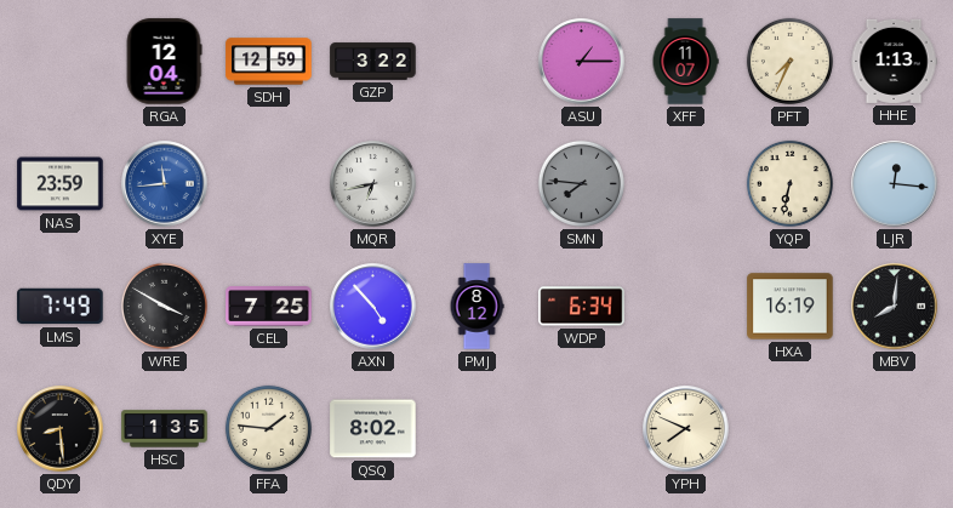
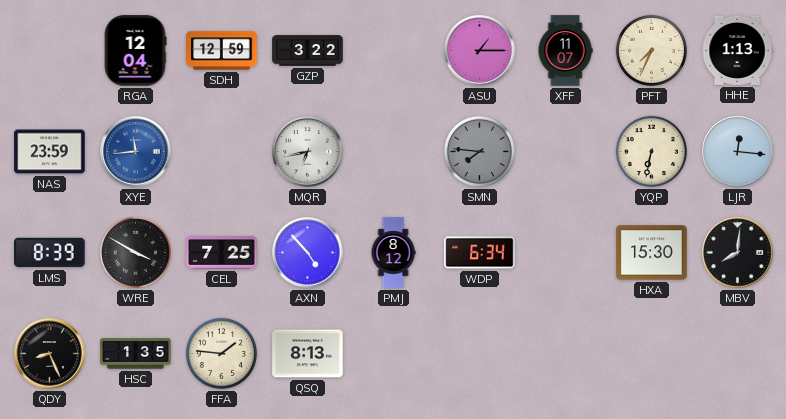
LMS: 7:49 -> 8:39
HXA: 16:19 -> 15:30
QDY: 8:29 -> 8:26
QSQ: 8:02 -> 8:13
YPH: 7:49 -> none
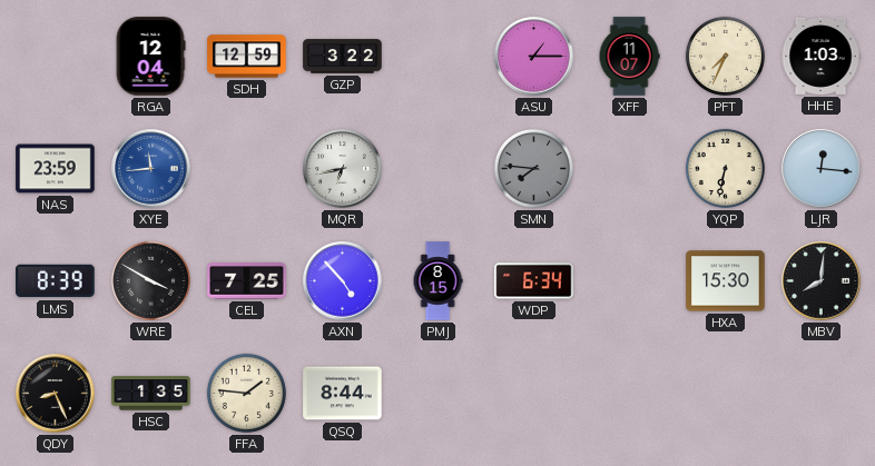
HHE: 1:13 -> 1:03
PMJ: 8:12 -> 8:15
QSQ: 8:13 -> 8:44
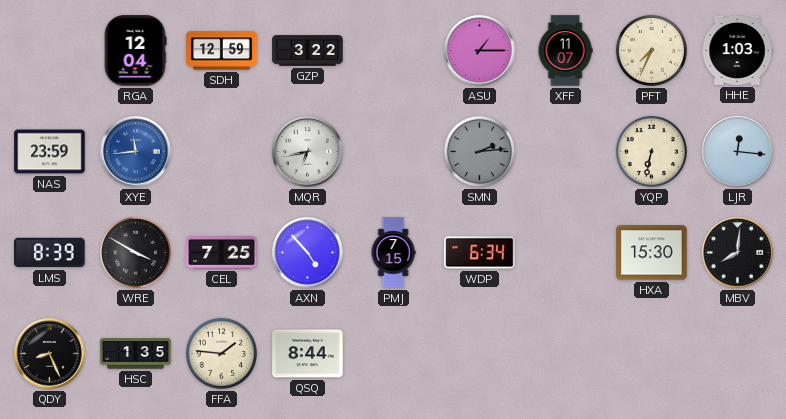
SMN: 7:46 -> 2:14
PMJ: 8:15 -> 7:15
